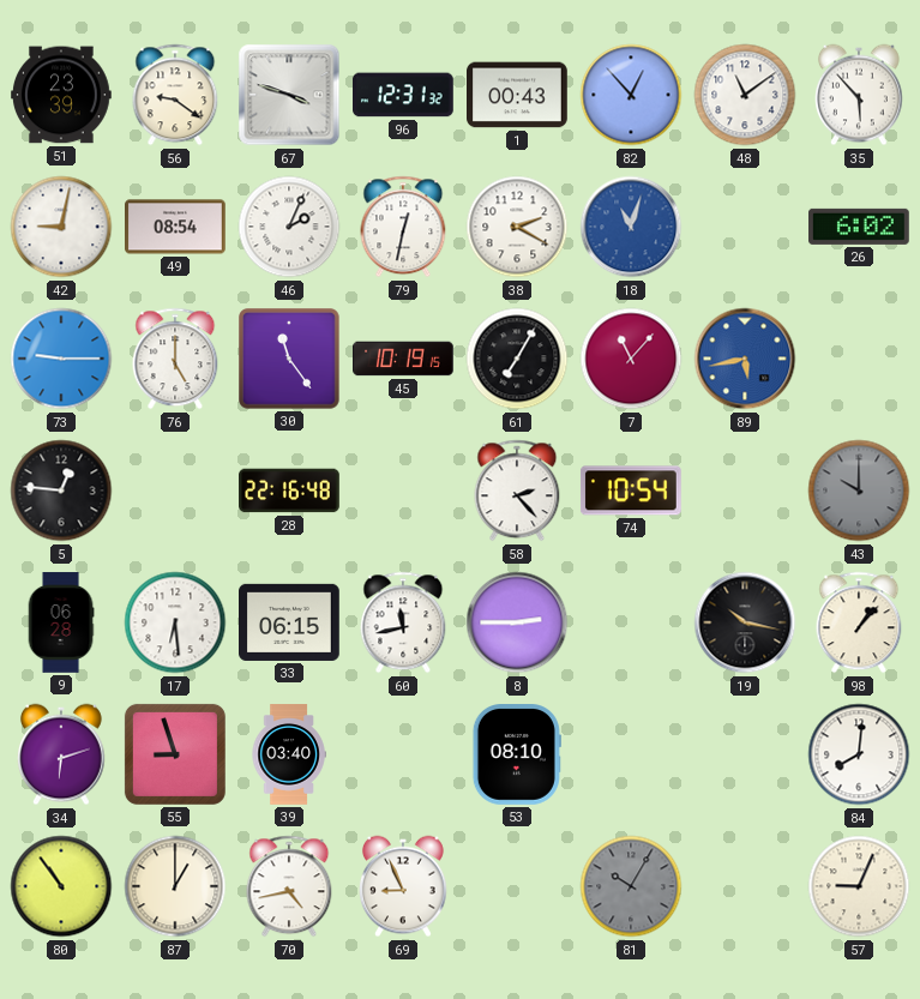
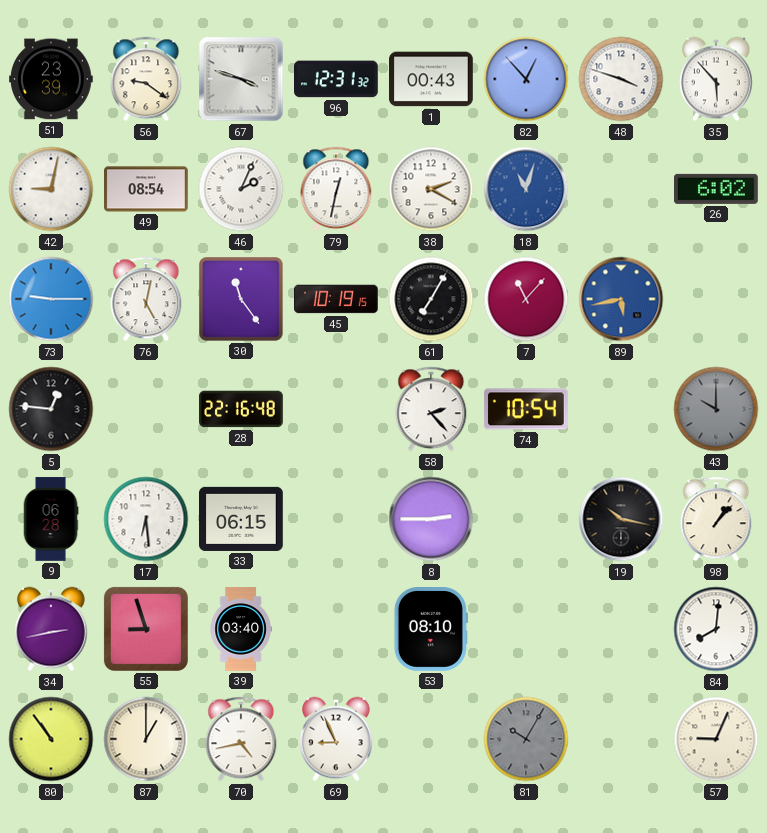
48: 11:09 -> 3:48
76: 5:00 -> 5:02
60: 11:43 -> none
34: 6:12 -> 2:43
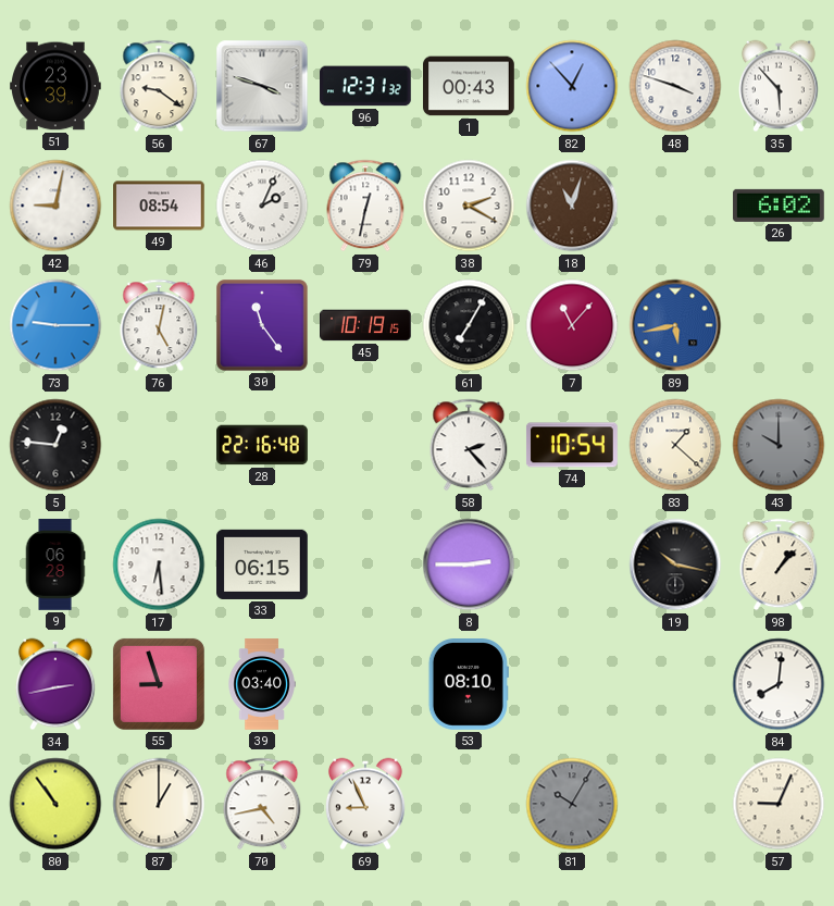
18 dial: blue -> brown
83: none -> 1:22
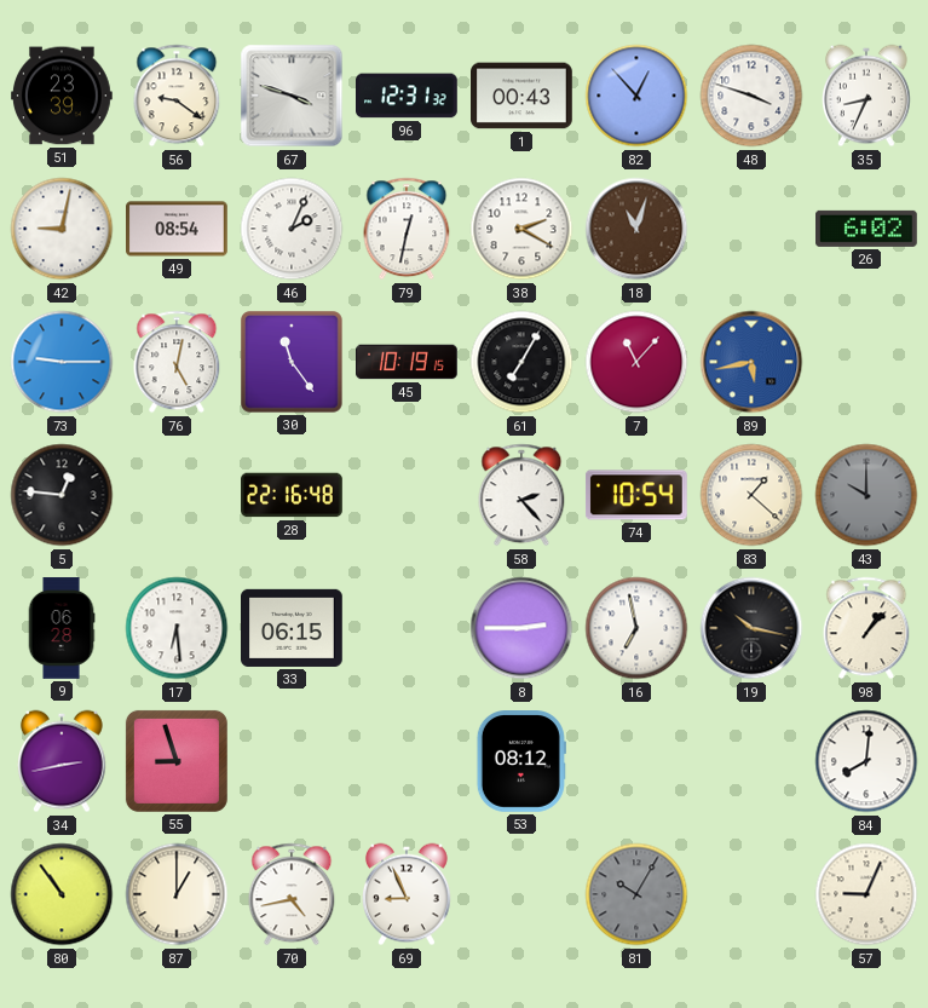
35: 5:53 -> 8:34
16: none -> 6:58
39: 03:40 -> none
53: 08:10 -> 08:12
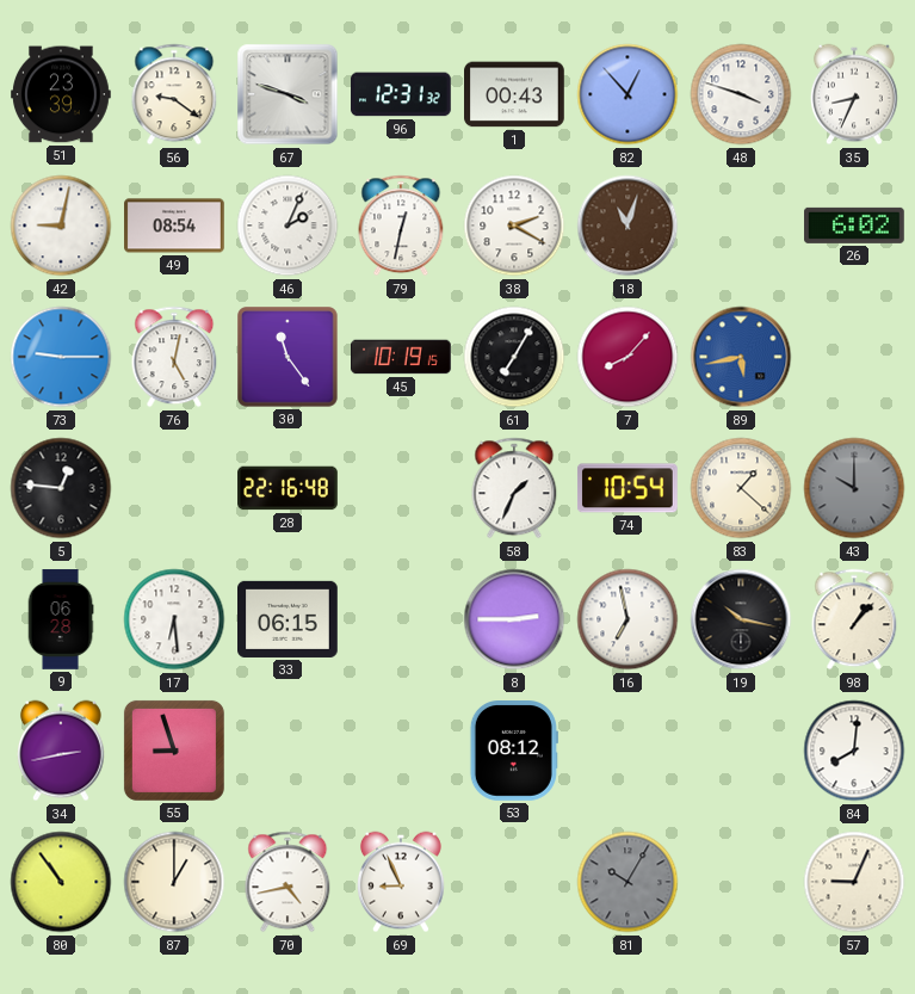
7: 11:07 -> 8:07
58: 2:23 -> 1:34
